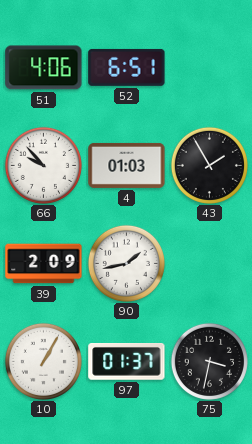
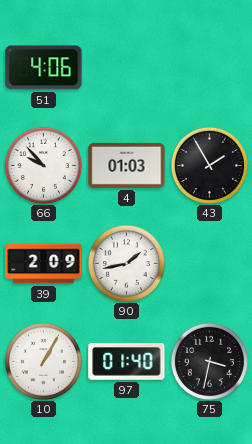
52: 6:51 -> none
97: 01:37 -> 01:40
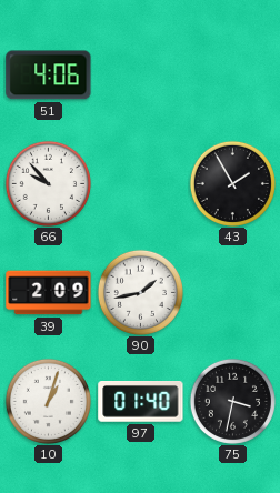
4: 01:03 -> none
10: 1:05 -> 1:03
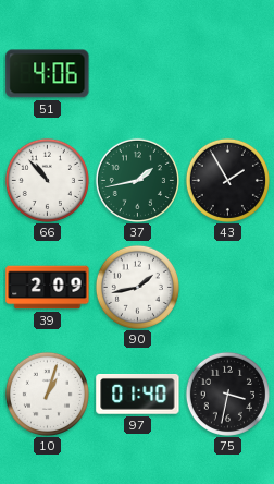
66: 9:53 -> 10:53
37: none -> 1:43
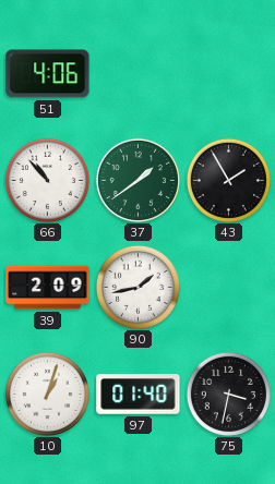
37: 1:43 -> 1:39
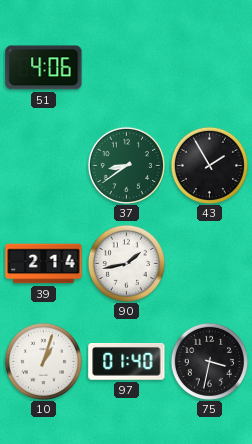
66: 10:53 -> none
37: 1:39 -> 8:39
39: 2:09 -> 2:14
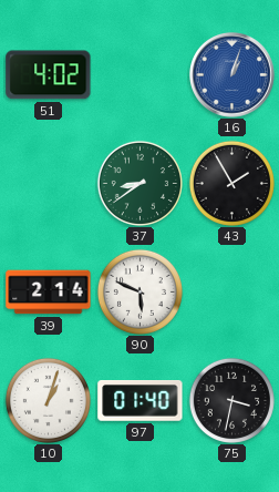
51: 4:06 -> 4:02
16: none -> 1:03
90: 1:43 -> 5:49
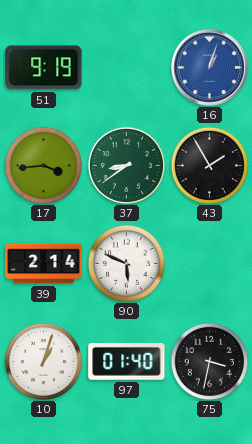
51: 4:02 -> 9:19
17: none -> 3:44
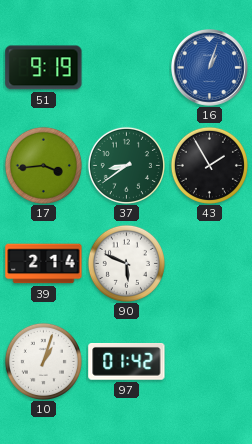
97: 01:40 -> 01:42
75: 3:32 -> none
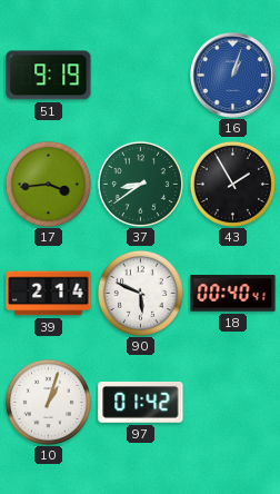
18: none -> 00:40
